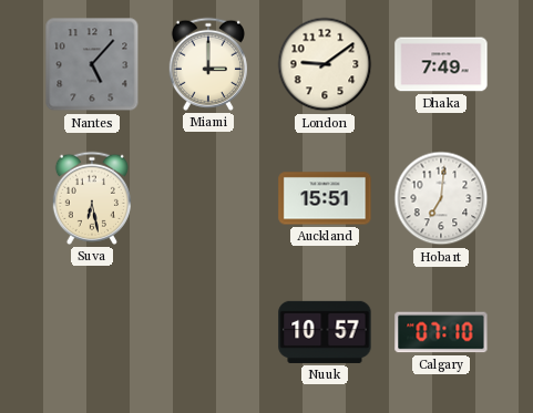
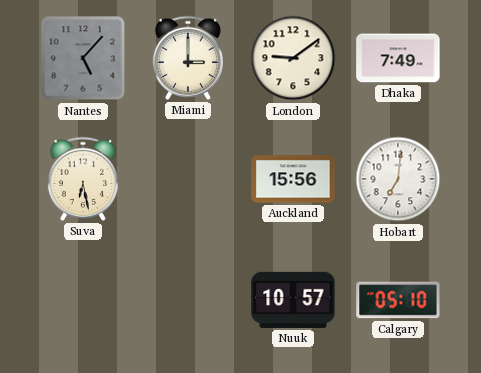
Auckland: 15:51 -> 15:56
Calgary: 07:10 -> 05:10
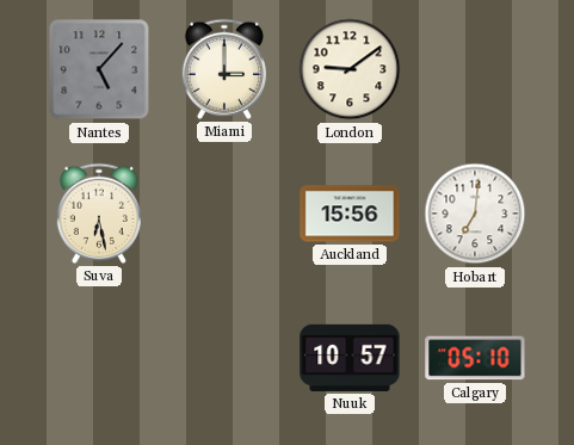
Dhaka: 7:49 -> none
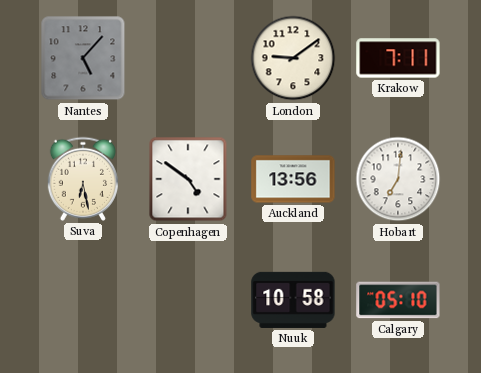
Miami: 3:00 -> none
Krakow: none -> 7:11
Copenhagen: none -> 4:51
Auckland: 15:56 -> 13:56
Nuuk: 10:57 -> 10:58
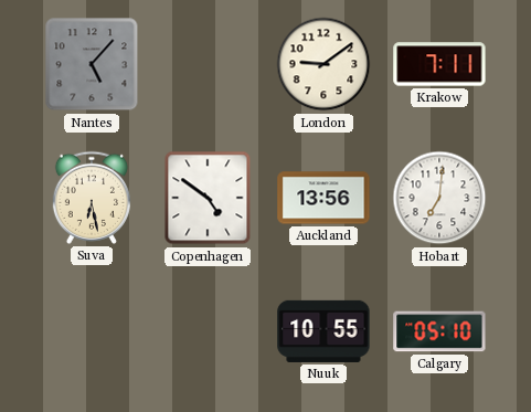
Nuuk: 10:58 -> 10:55
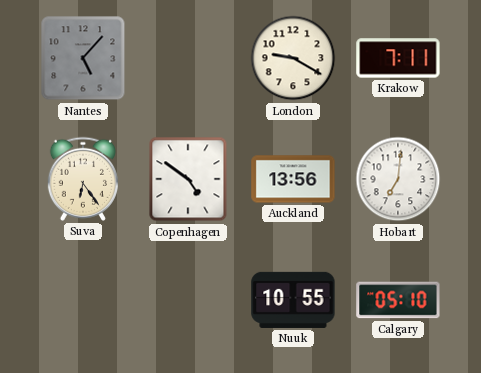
London: 9:09 -> 9:20
Suva: 6:28 -> 6:24
